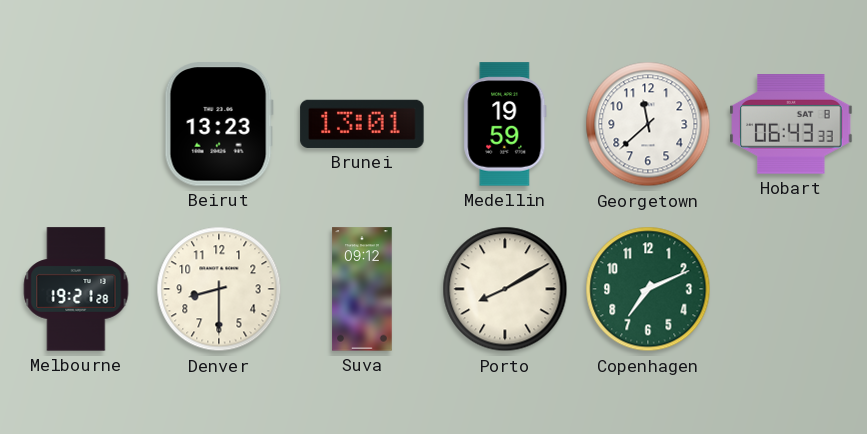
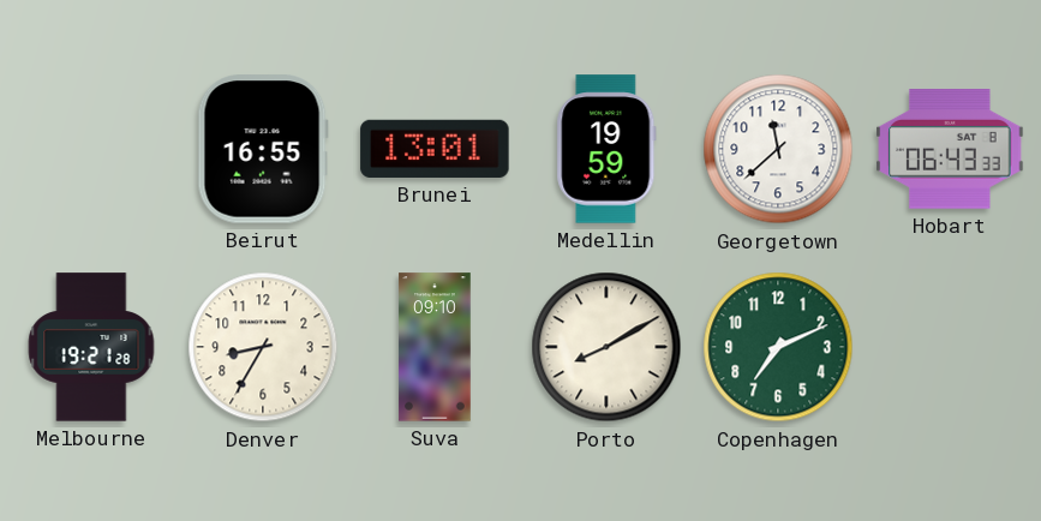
Beirut: 13:23 -> 16:55
Denver: 8:30 -> 8:35
Suva: 09:12 -> 09:10
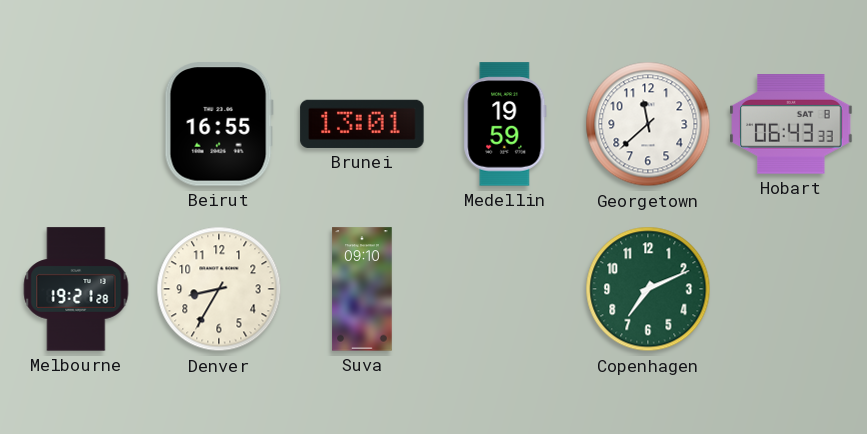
Porto: 8:10 -> none
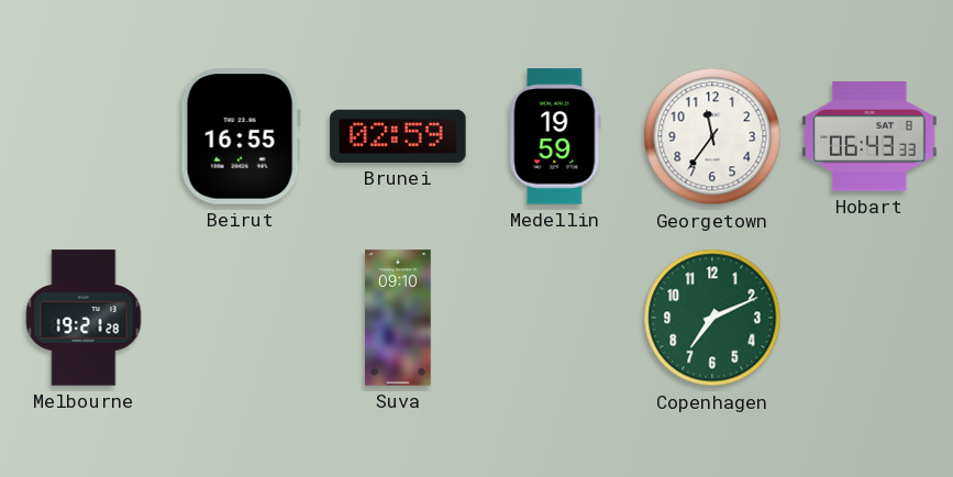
Brunei: 13:01 -> 02:59
Georgetown: 11:38 -> 11:36
Denver: 8:35 -> none
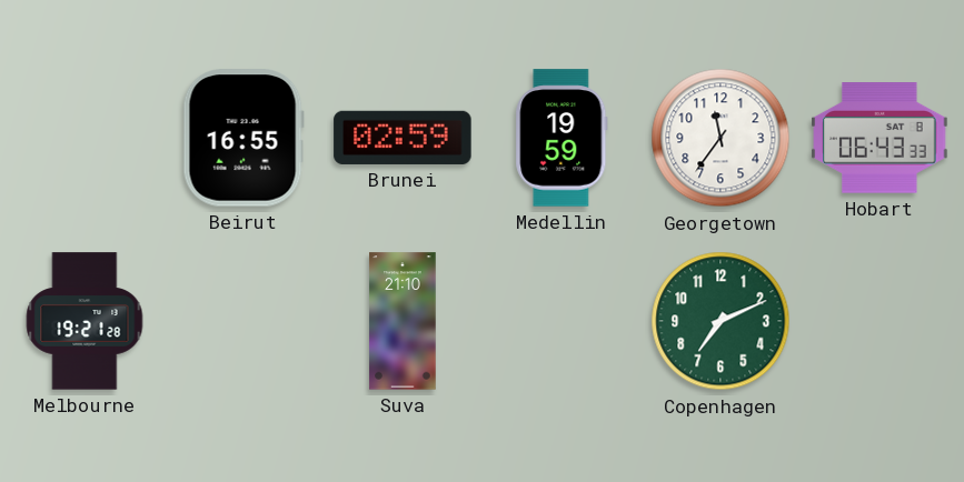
Suva: 09:10 -> 21:10
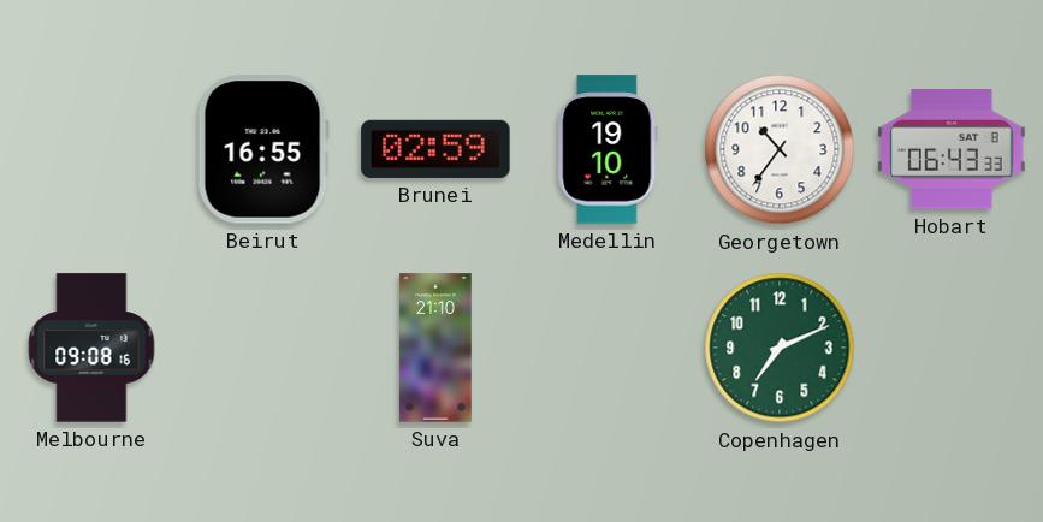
Medellin: 19:59 -> 19:10
Georgetown: 11:36 -> 10:36
Melbourne: 19:21 -> 09:08
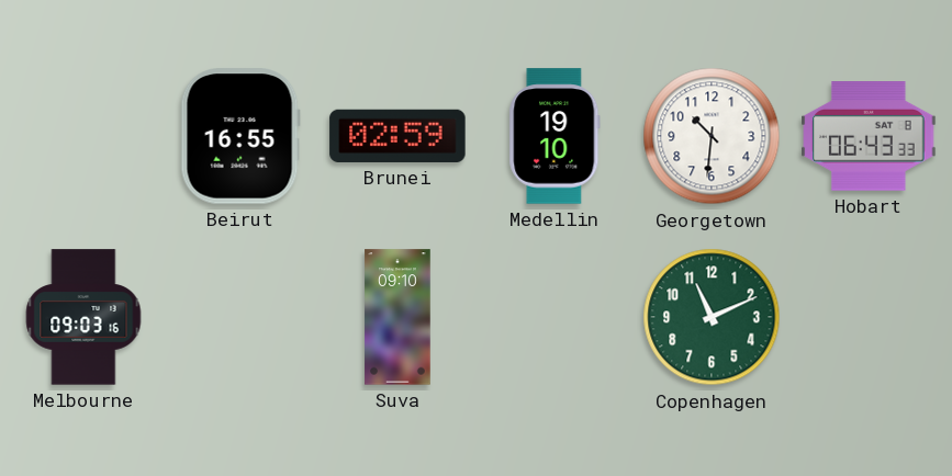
Georgetown: 10:36 -> 10:31
Melbourne: 09:08 -> 09:03
Suva: 21:10 -> 09:10
Copenhagen: 7:11 -> 11:11
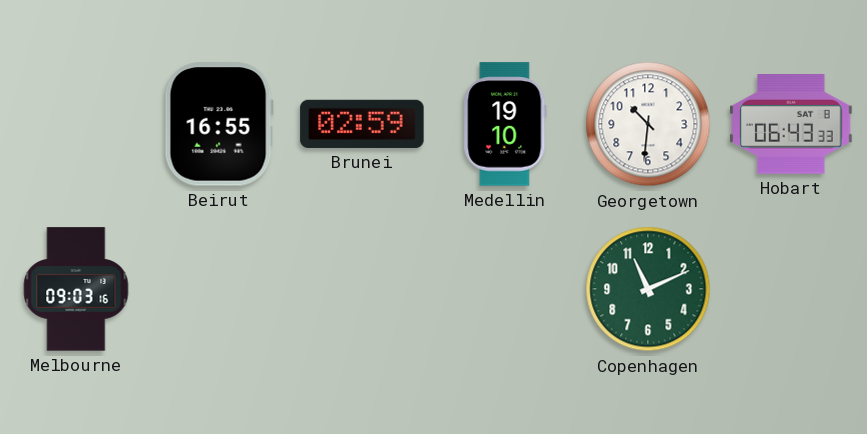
Suva: 09:10 -> none
